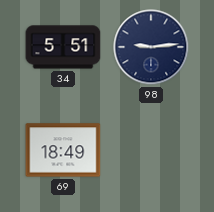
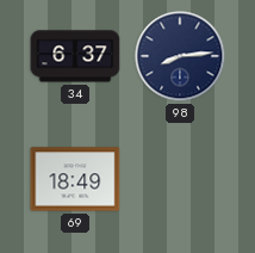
34: 5:51 -> 6:37
98: 9:14 -> 8:14
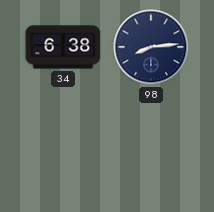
34: 6:37 -> 6:38
69: 18:49 -> none
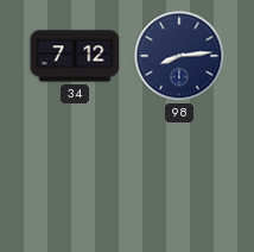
34: 6:38 -> 7:12
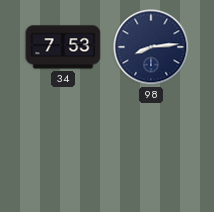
34: 7:12 -> 7:53
